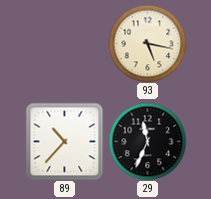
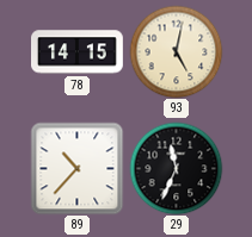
78: none -> 14:15
93: 5:17 -> 5:02
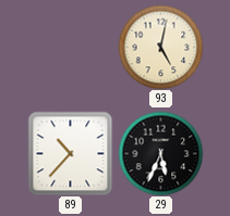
78: 14:15 -> none
29: 11:34 -> 5:34
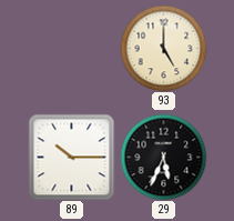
93: 5:02 -> 5:00
89: 10:37 -> 10:15
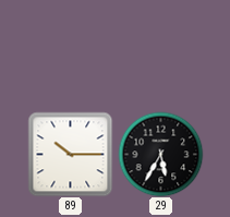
93: 5:00 -> none
29: 5:34 -> 5:35
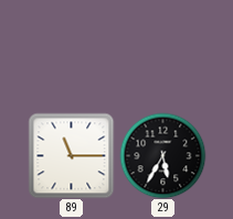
89: 10:15 -> 11:15
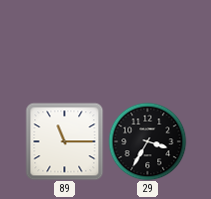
29: 5:35 -> 3:35
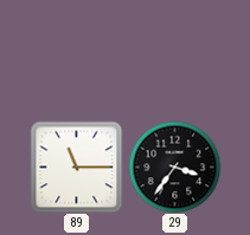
29: 3:35 -> 3:36
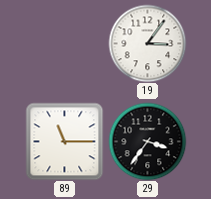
19: none -> 3:06
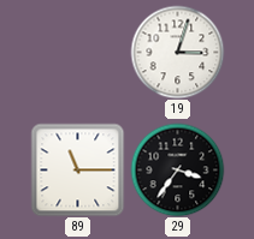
19: 3:06 -> 3:03
